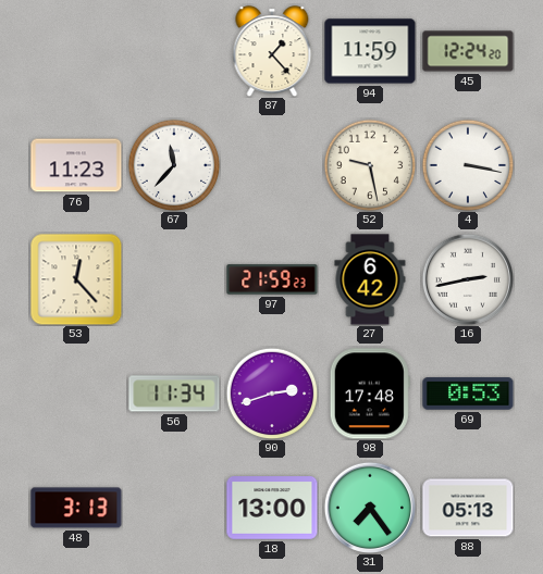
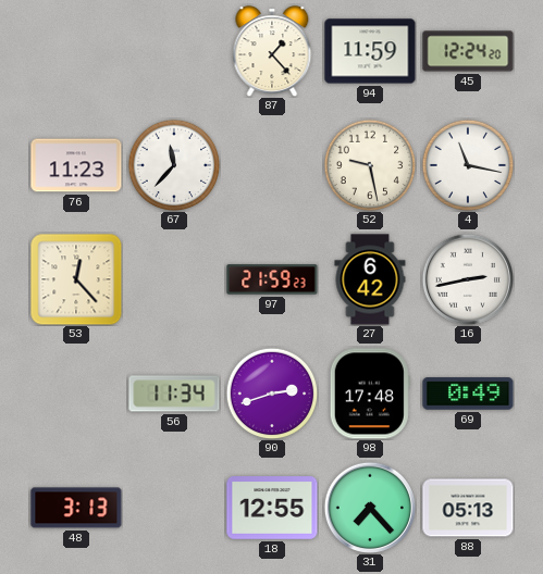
4: 3:17 -> 11:17
69: 0:53 -> 0:49
18: 13:00 -> 12:55
31: 7:24 -> 7:23
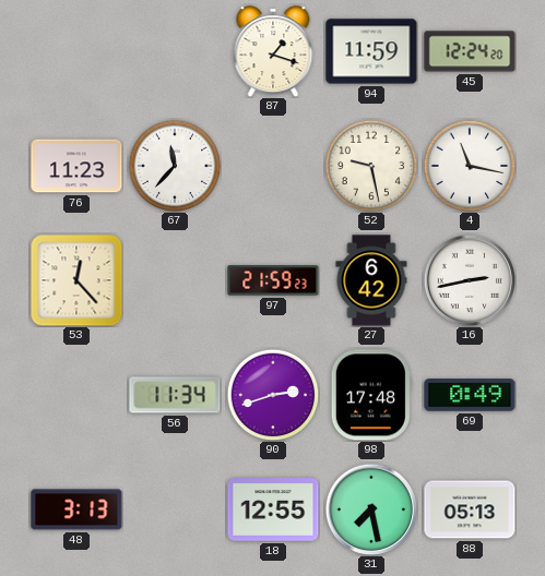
87: 1:23 -> 1:18
31: 7:23 -> 7:28
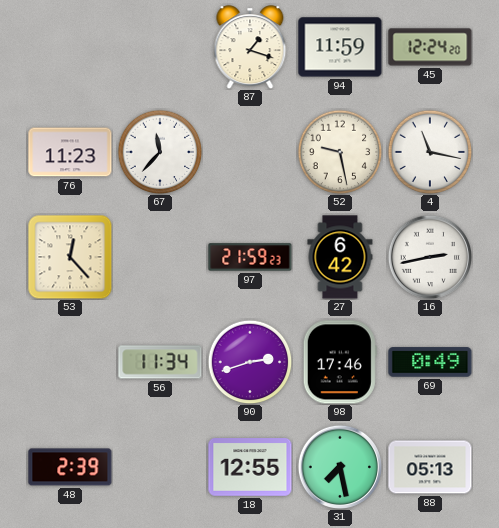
98: 17:48 -> 17:46
48: 3:13 -> 2:39
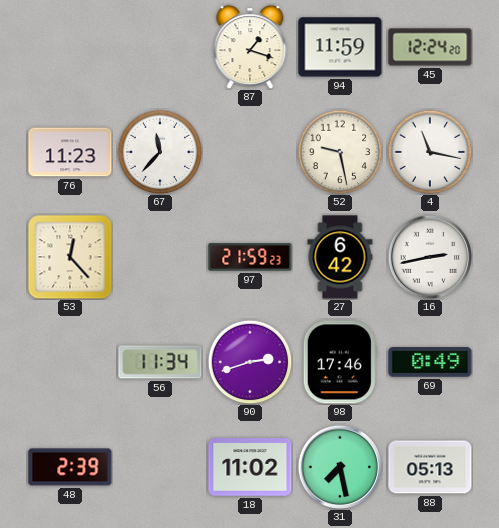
18: 12:55 -> 11:02
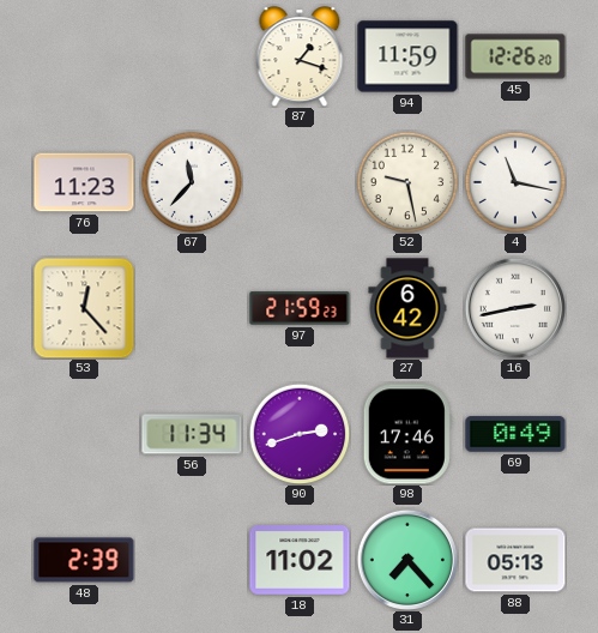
45: 12:24 -> 12:26
31: 7:28 -> 7:23
